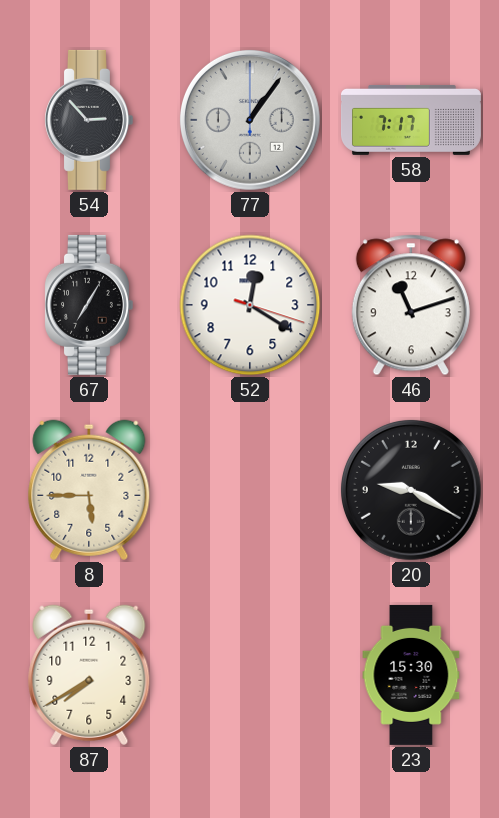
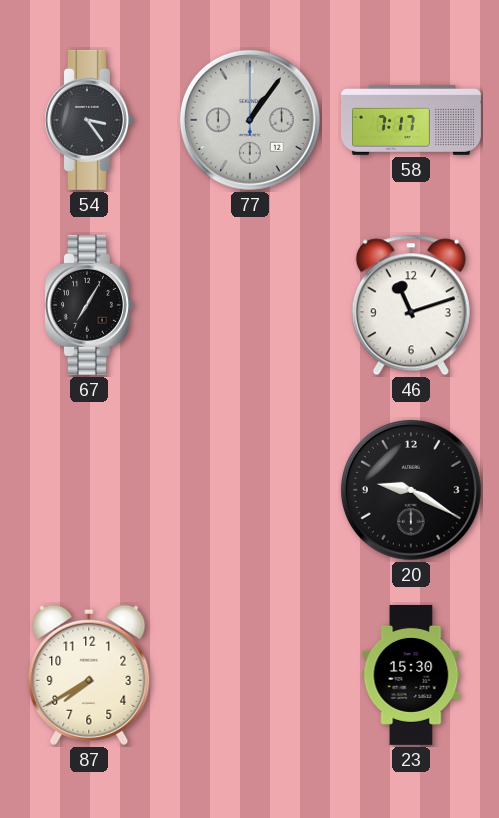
54: 2:53 -> 3:24
52: 12:20 -> none
8: 5:45 -> none
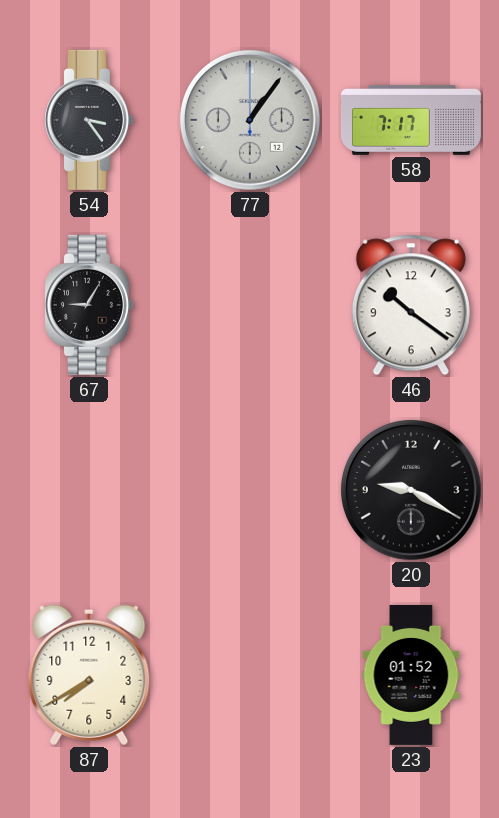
67: 7:05 -> 9:05
46: 11:12 -> 10:21
23: 15:30 -> 01:52
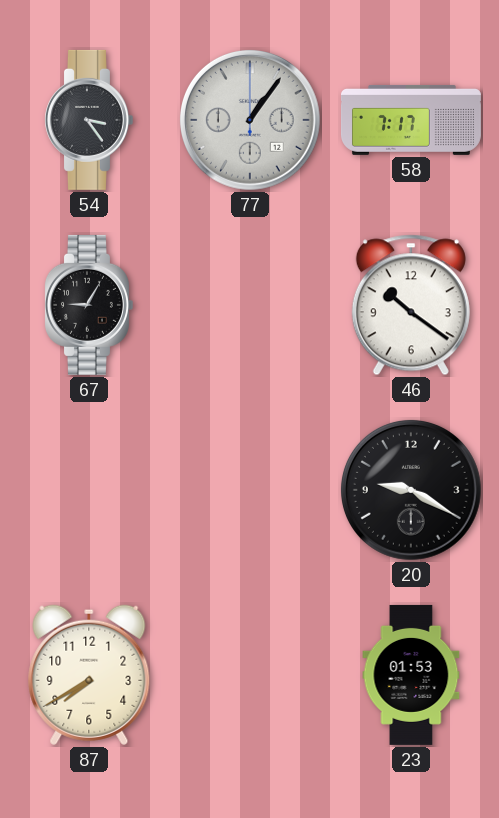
23: 01:52 -> 01:53
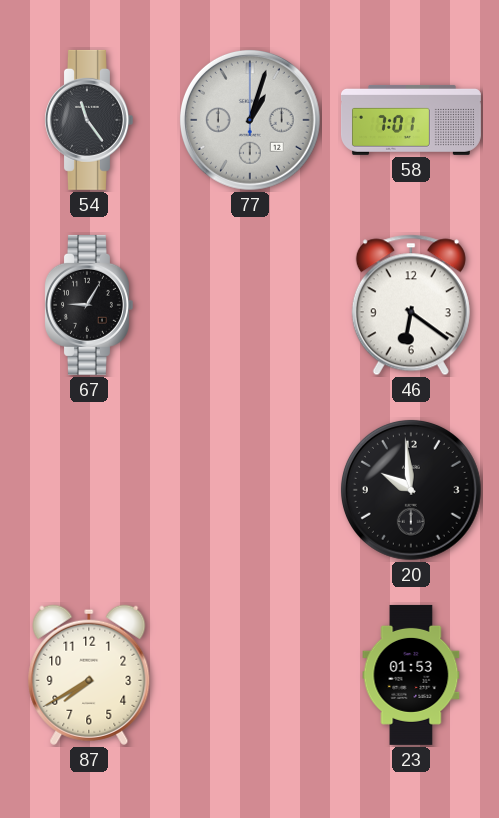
54: 3:24 -> 11:24
77: 1:06 -> 1:03
58: 7:17 -> 7:01
46: 10:21 -> 6:21
20: 9:20 -> 9:59
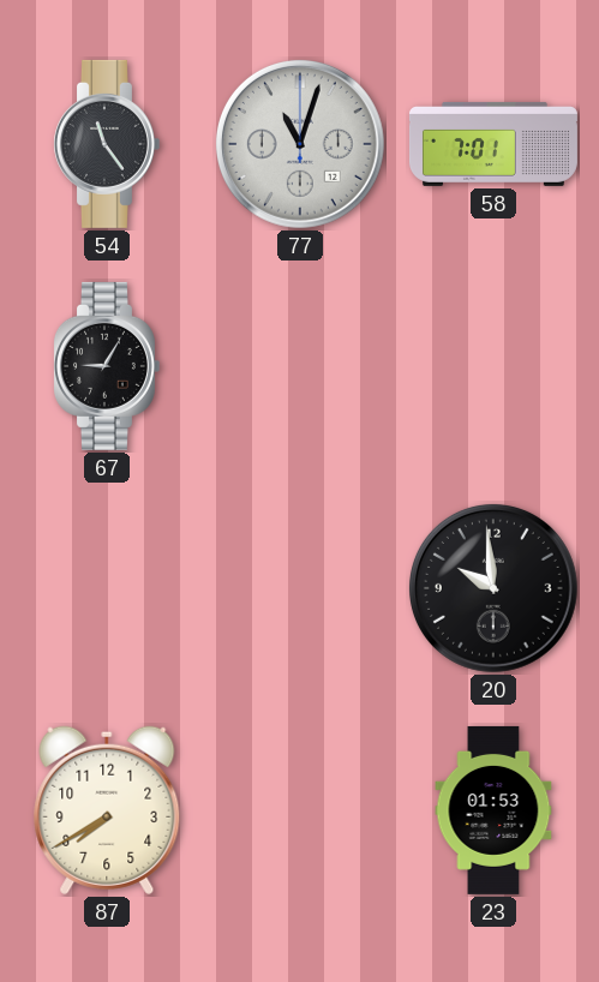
77: 1:03 -> 11:03
46: 6:21 -> none
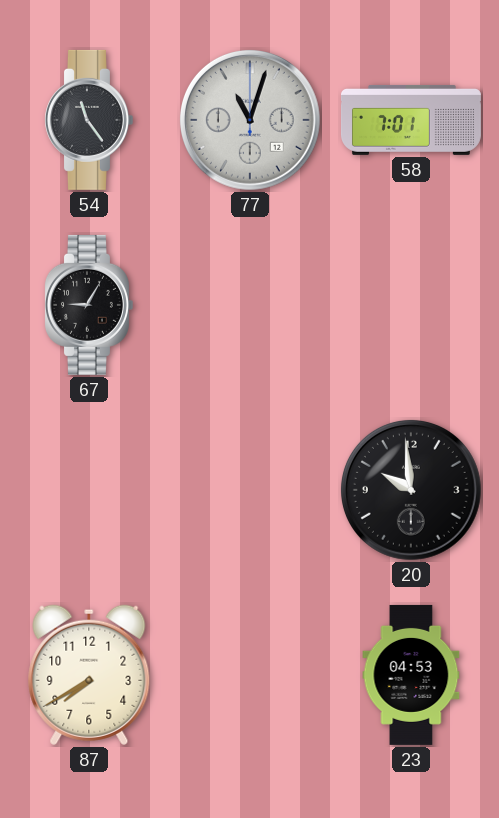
23: 01:53 -> 04:53
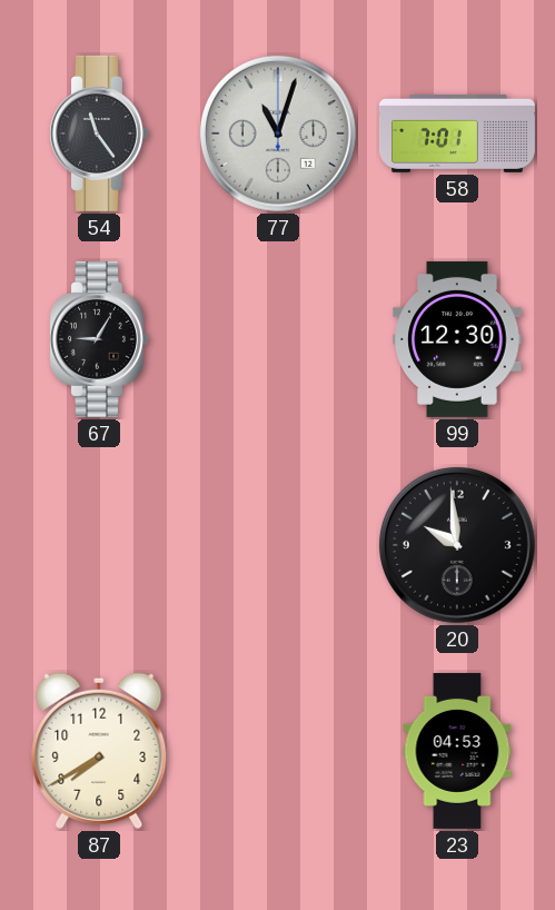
99: none -> 12:30
